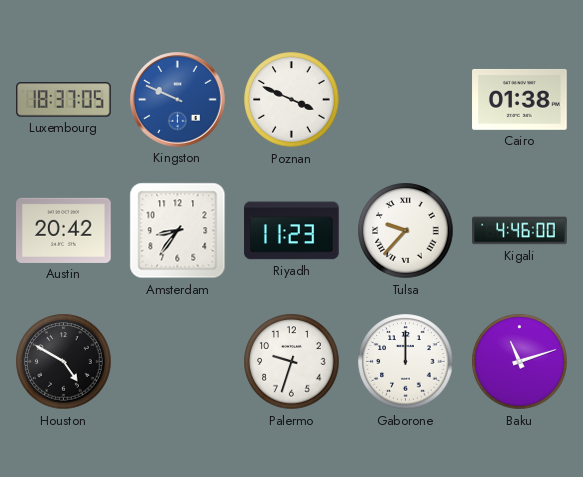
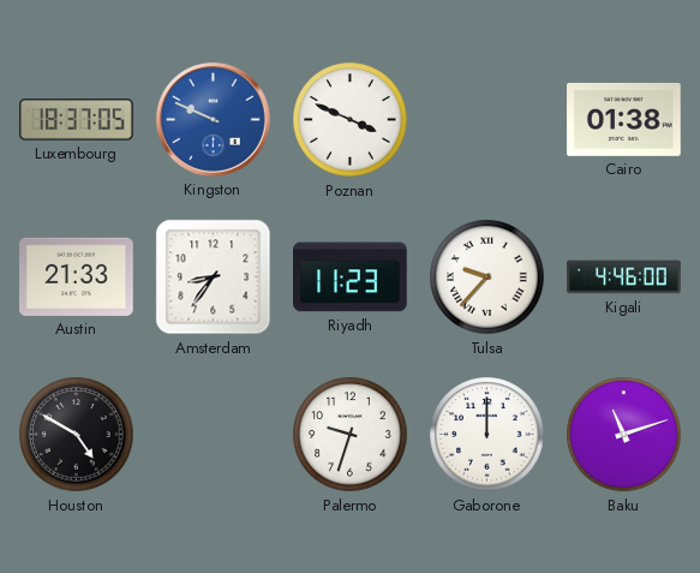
Austin: 20:42 -> 21:33
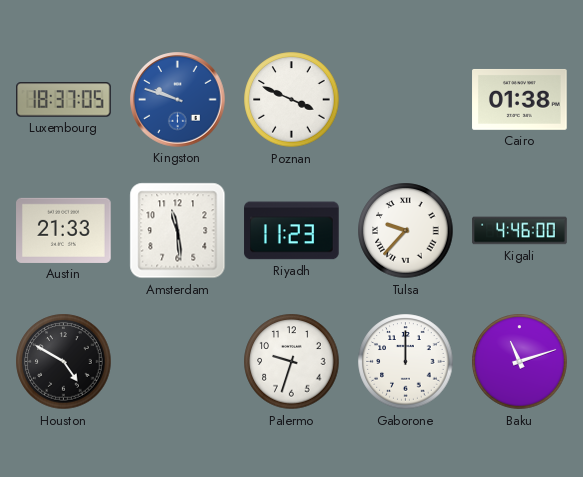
Kingston: 9:49 -> 9:48
Amsterdam: 8:36 -> 11:29
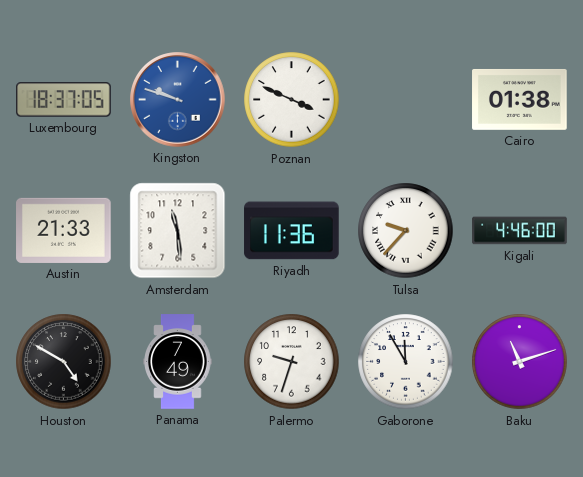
Riyadh: 11:23 -> 11:36
Panama: none -> 7:49
Gaborone: 12:00 -> 11:55
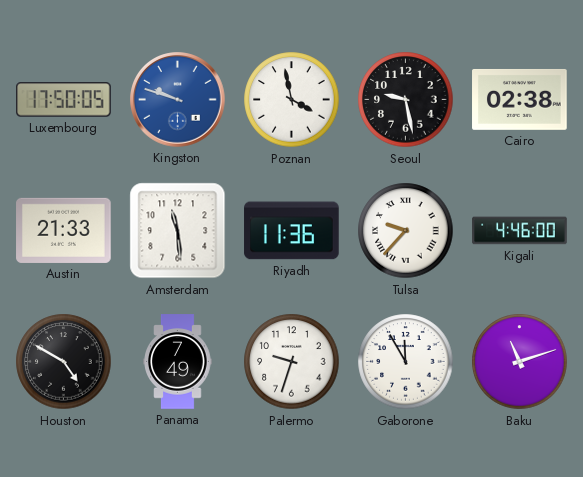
Luxembourg: 18:37 -> 17:50
Poznan: 3:49 -> 3:58
Seoul: none -> 9:28
Cairo: 01:38 -> 02:38
